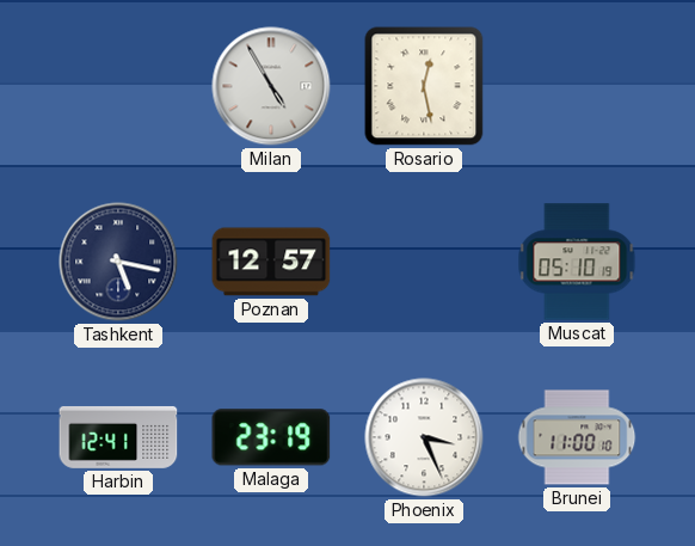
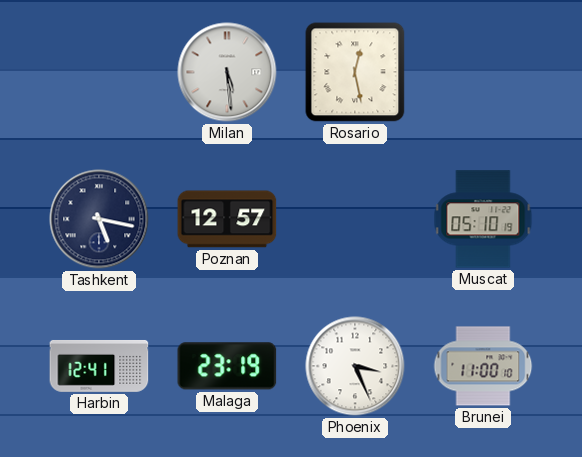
Milan: 4:55 -> 5:29
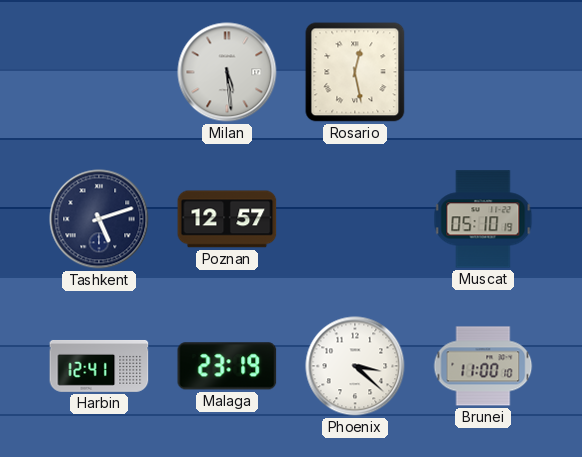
Tashkent: 5:17 -> 5:12
Phoenix: 3:26 -> 3:22
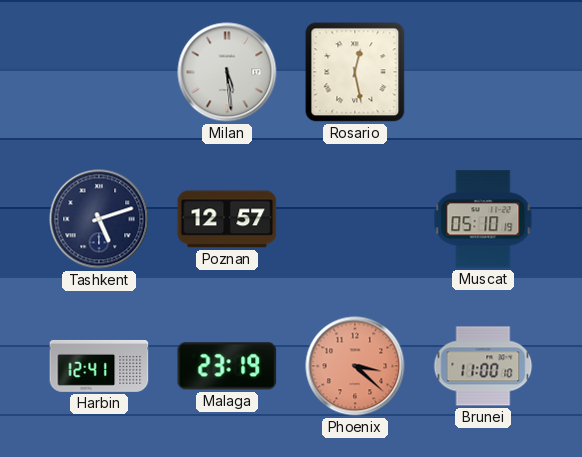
Phoenix dial: white -> salmon
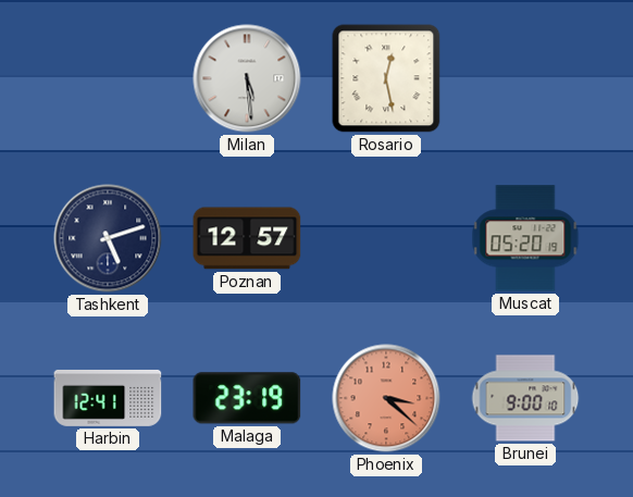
Muscat: 05:10 -> 05:20
Brunei: 11:00 -> 9:00
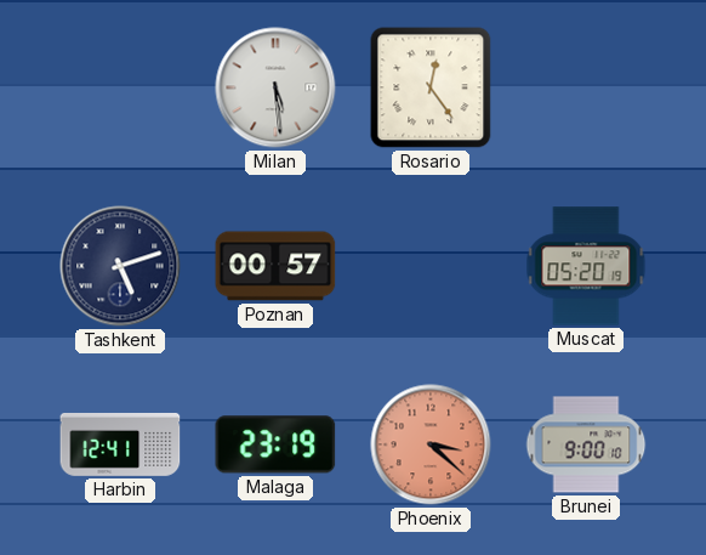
Rosario: 12:28 -> 12:24
Poznan: 12:57 -> 00:57
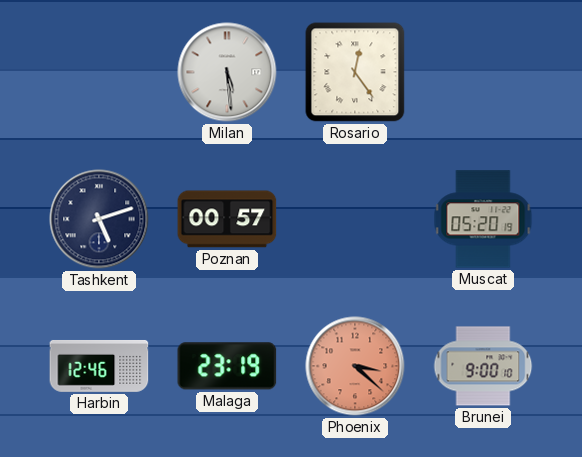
Harbin: 12:41 -> 12:46
